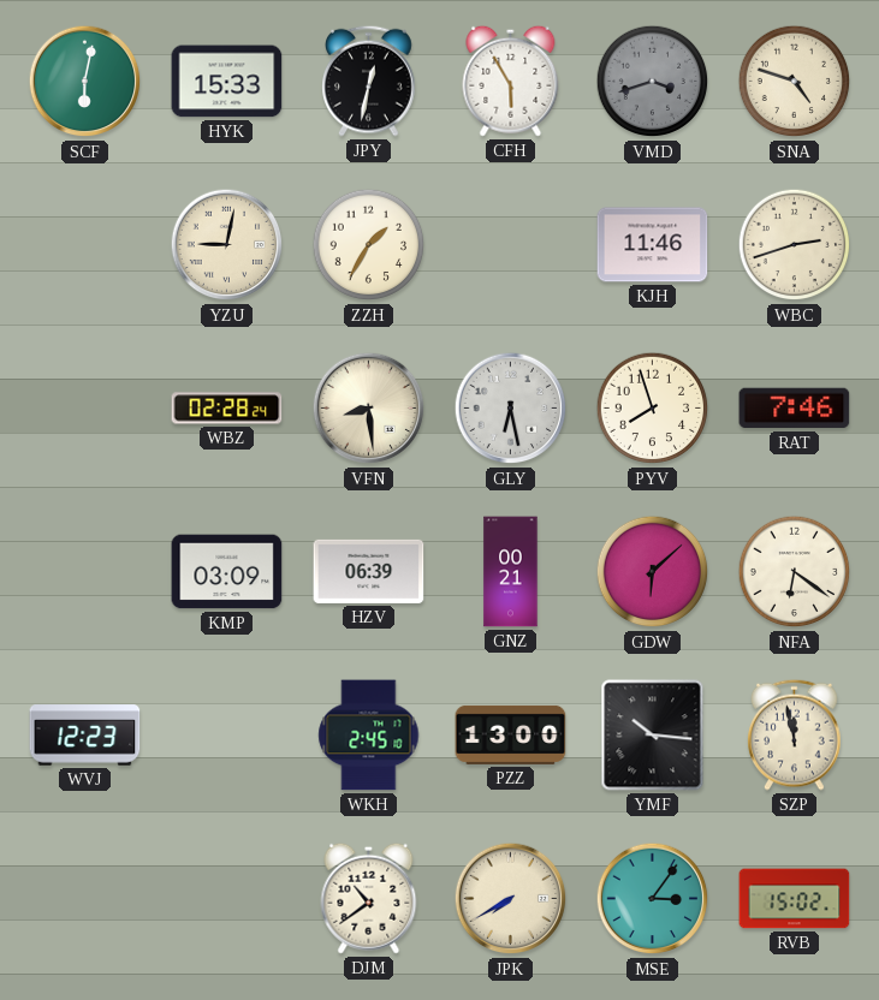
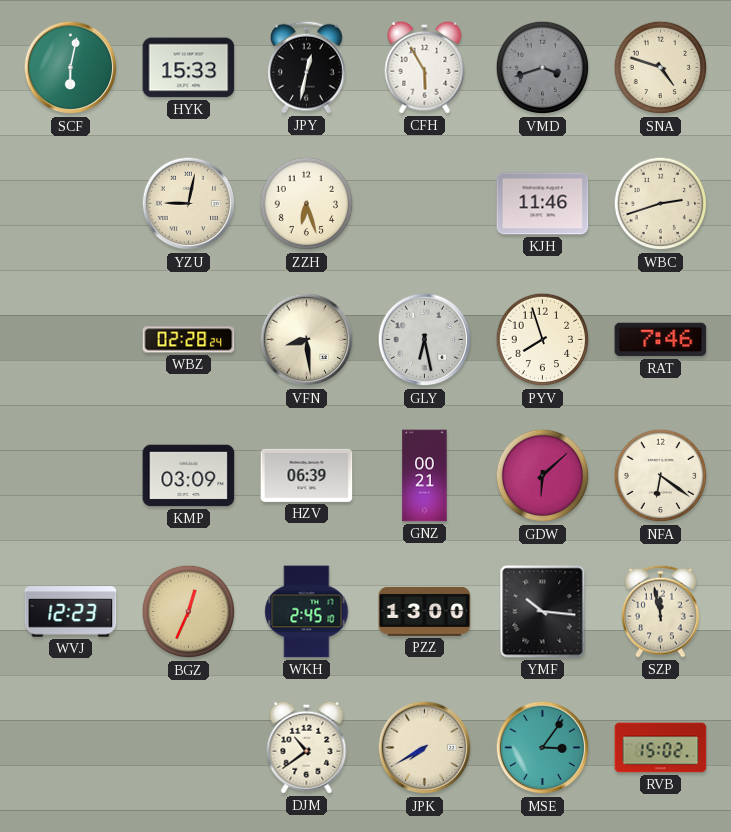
ZZH: 1:35 -> 6:27
BGZ: none -> 12:34
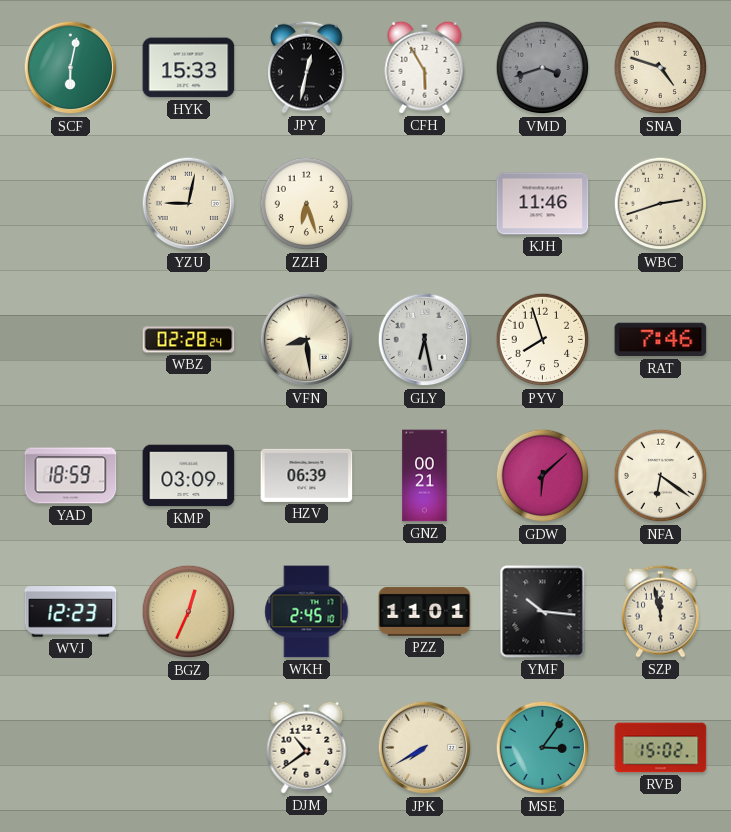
YAD: none -> 18:59
PZZ: 13:00 -> 11:01
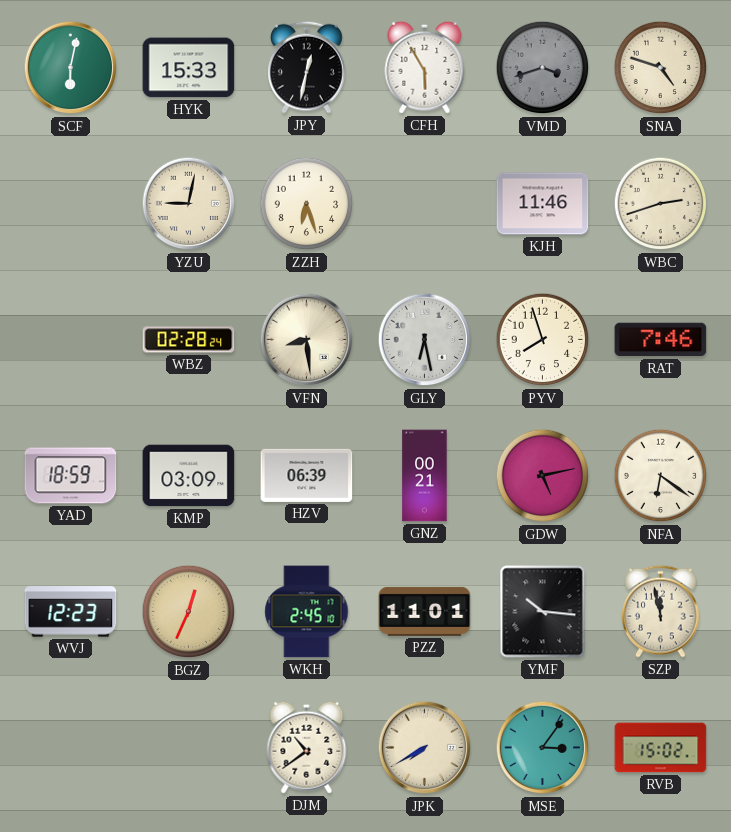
GDW: 6:08 -> 5:13
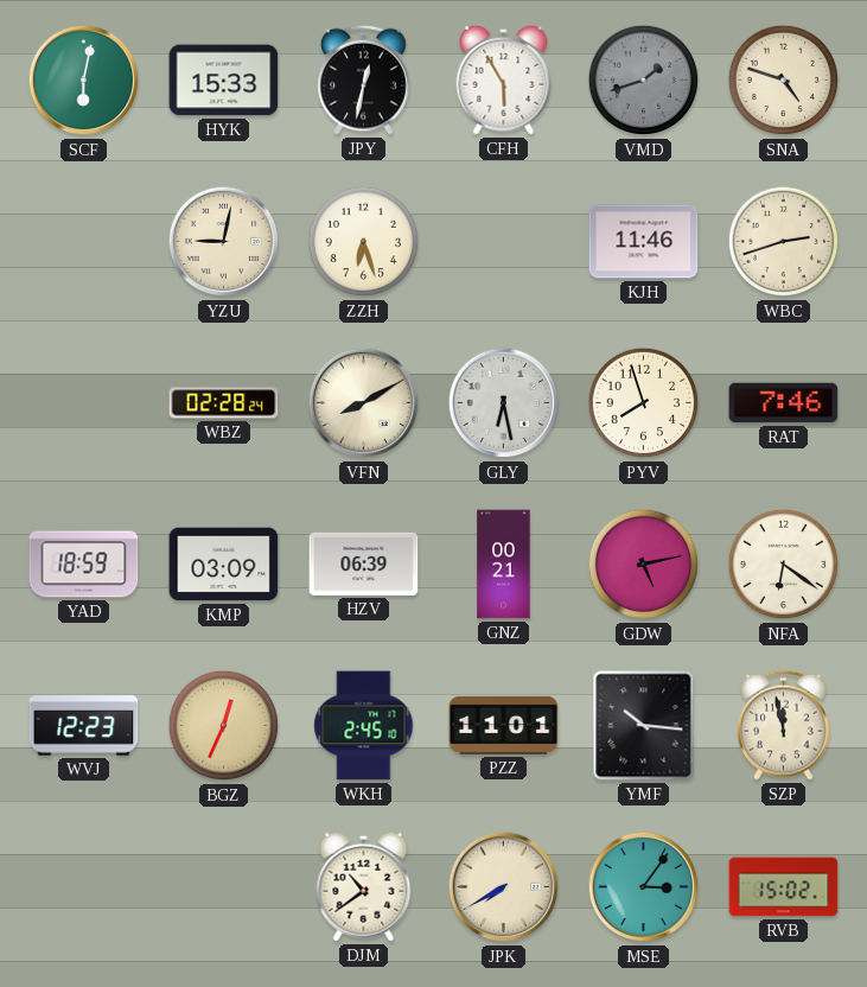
VMD: 3:42 -> 1:42
VFN: 8:29 -> 8:10
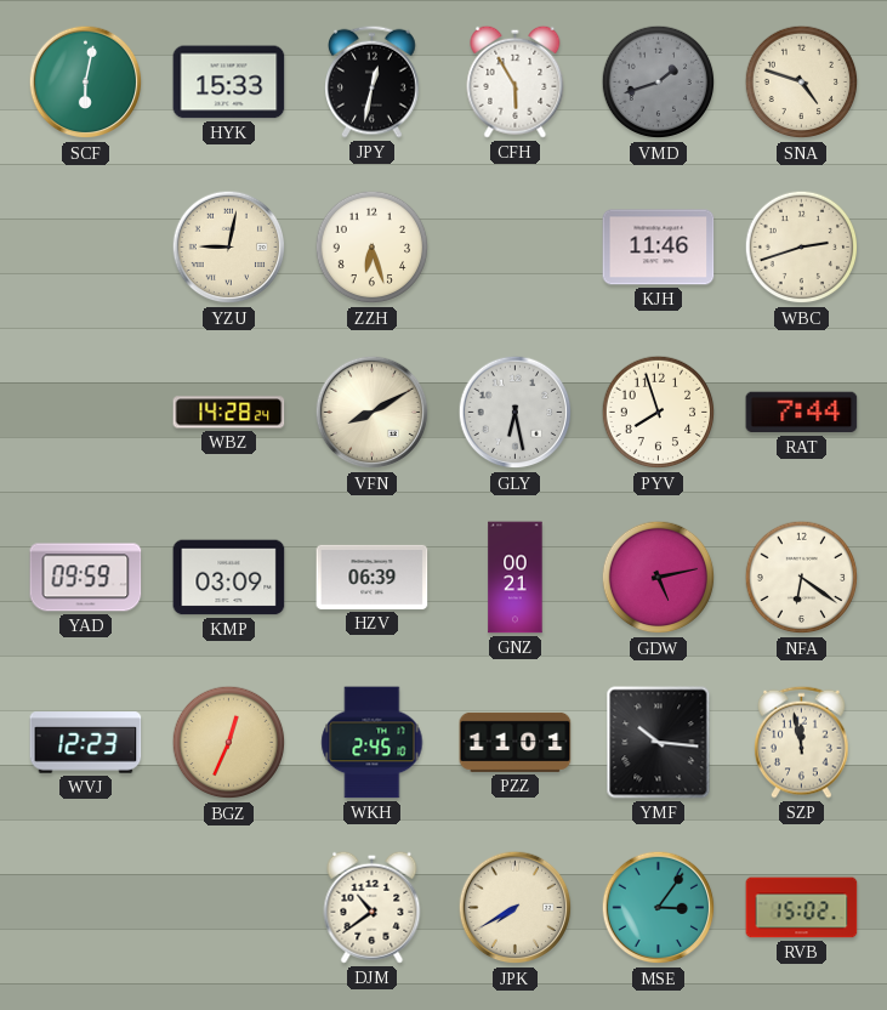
WBZ: 02:28 -> 14:28
RAT: 7:46 -> 7:44
YAD: 18:59 -> 09:59
